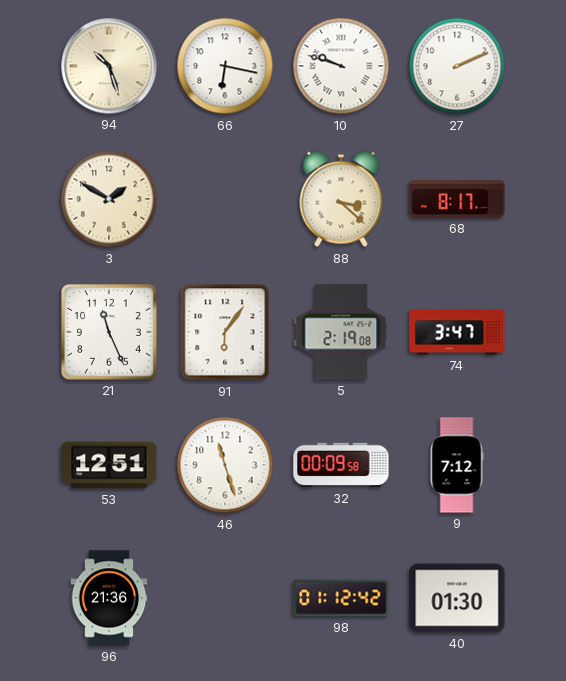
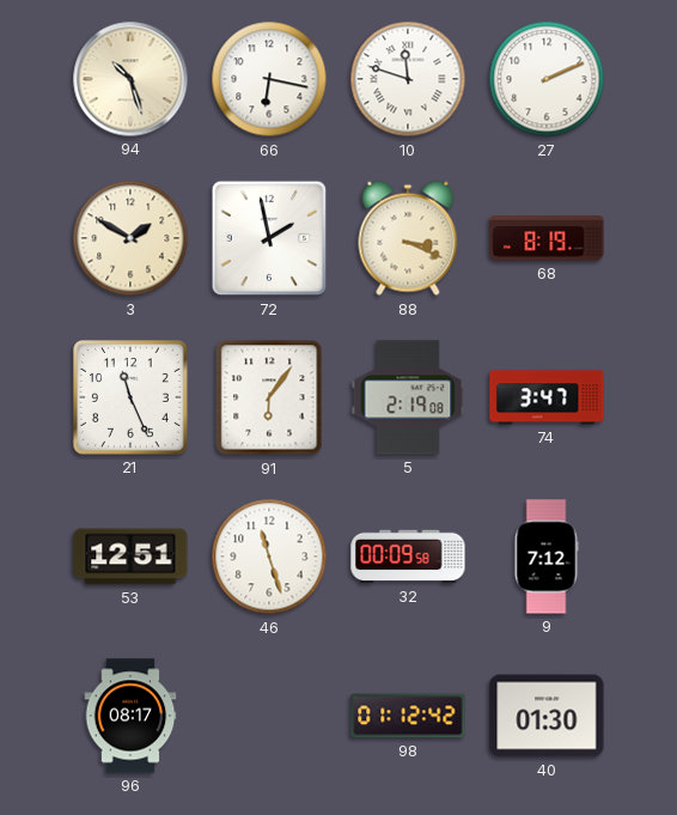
10: 9:48 -> 11:48
72: none -> 1:58
88: 3:22 -> 3:19
68: 8:17 -> 8:19
96: 21:36 -> 08:17
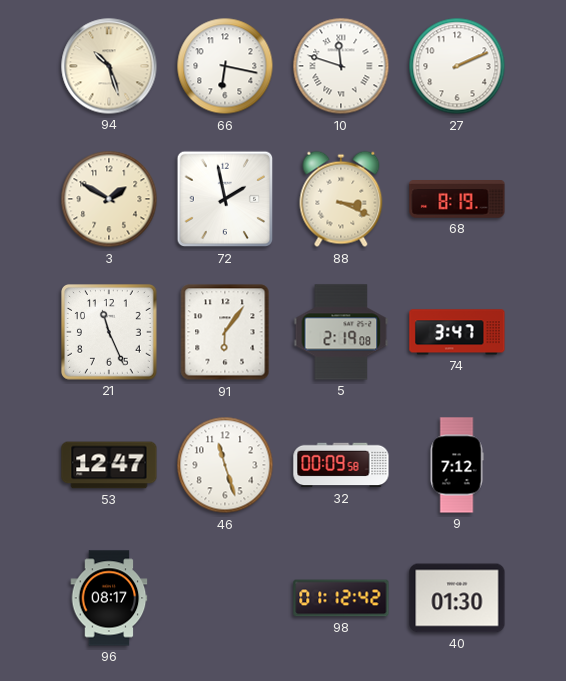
53: 12:51 -> 12:47
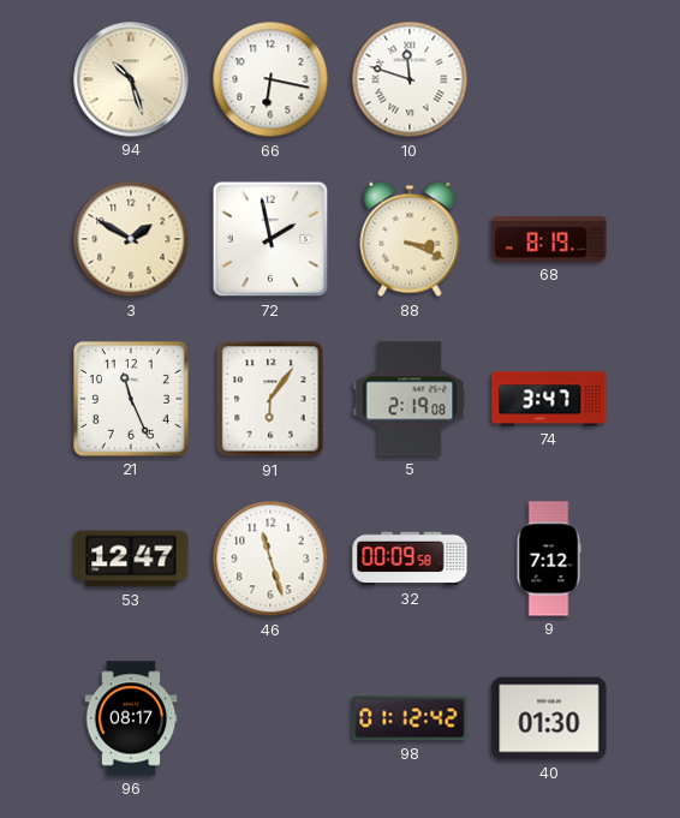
27: 2:11 -> none
